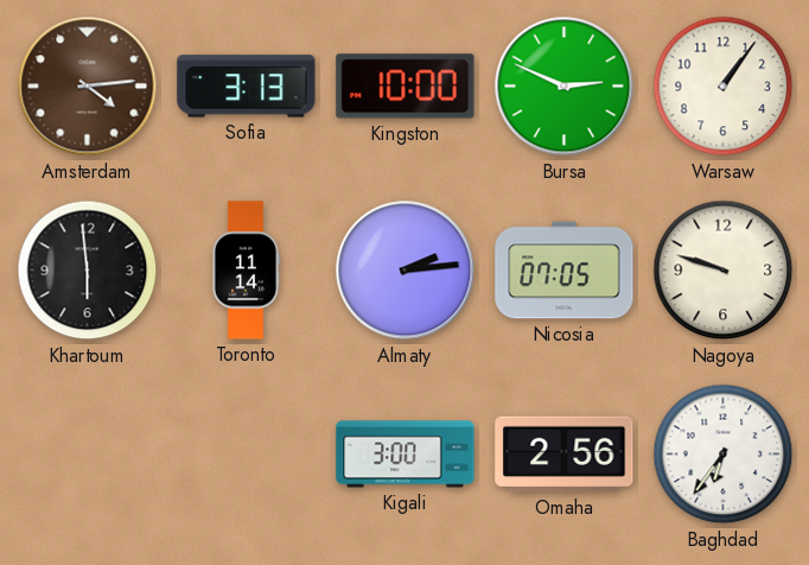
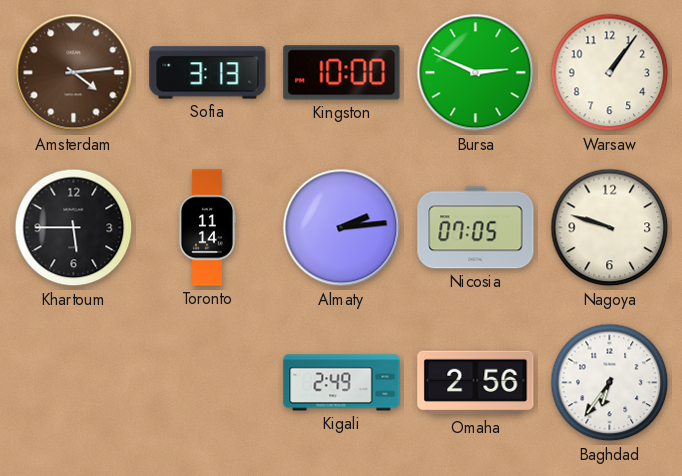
Khartoum: 5:59 -> 5:45
Kigali: 3:00 -> 2:49
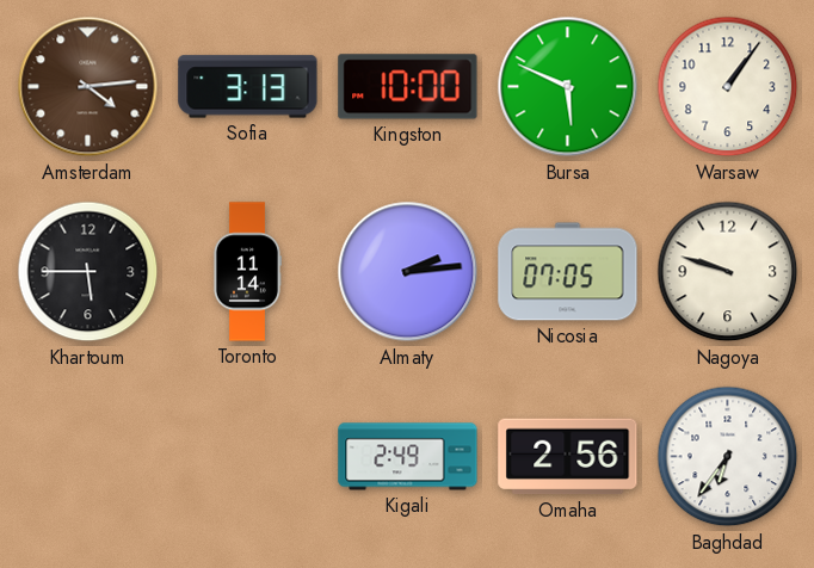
Bursa: 2:49 -> 5:49
